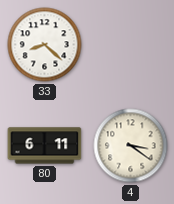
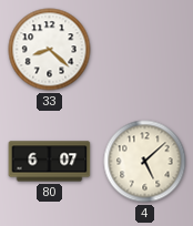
80: 6:11 -> 6:07
4: 3:21 -> 5:08
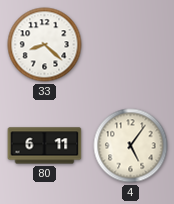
80: 6:07 -> 6:11
4: 5:08 -> 5:06
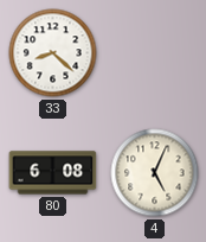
80: 6:11 -> 6:08
4: 5:06 -> 5:04
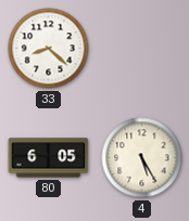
80: 6:08 -> 6:05
4: 5:04 -> 5:25
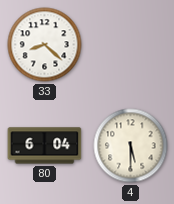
80: 6:05 -> 6:04
4: 5:25 -> 5:30
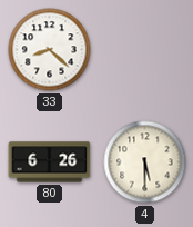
80: 6:04 -> 6:26
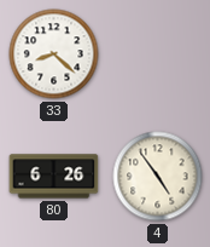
4: 5:30 -> 4:54
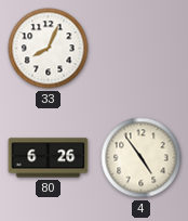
33: 8:22 -> 8:04
